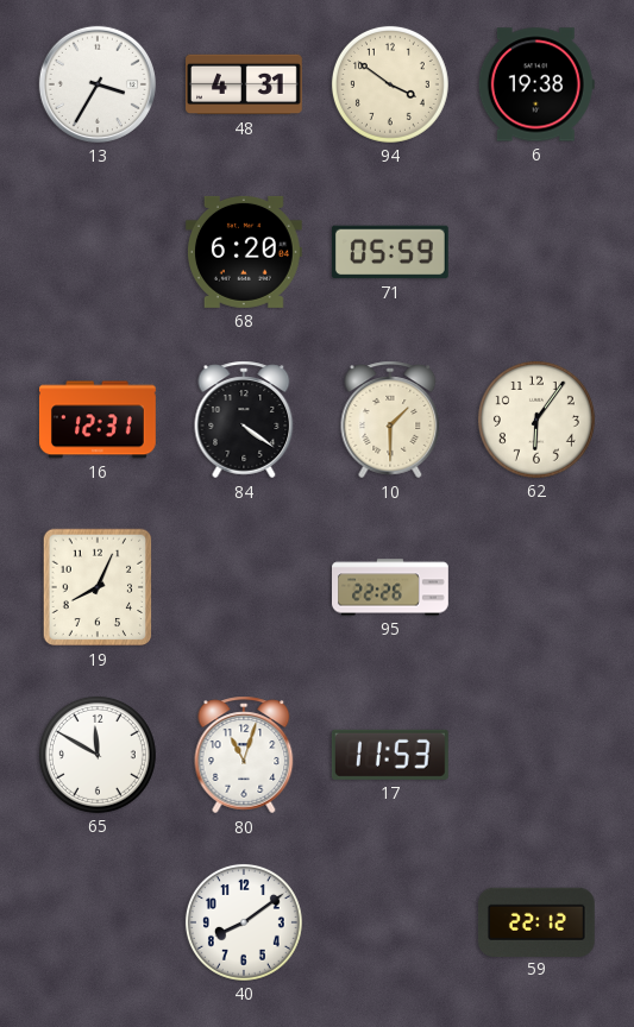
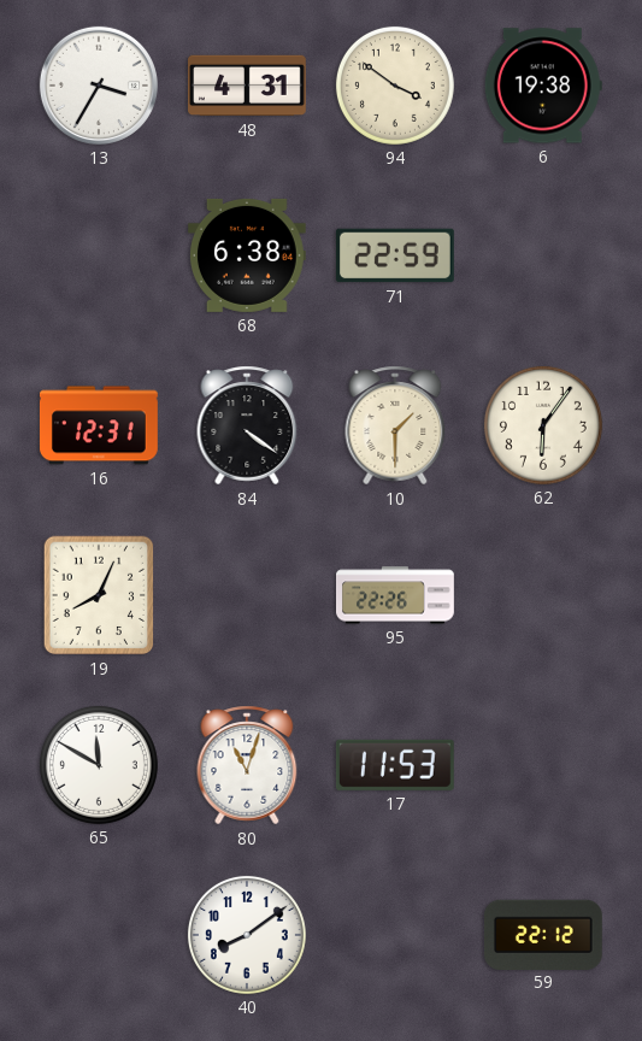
68: 6:20 -> 6:38
71: 05:59 -> 22:59
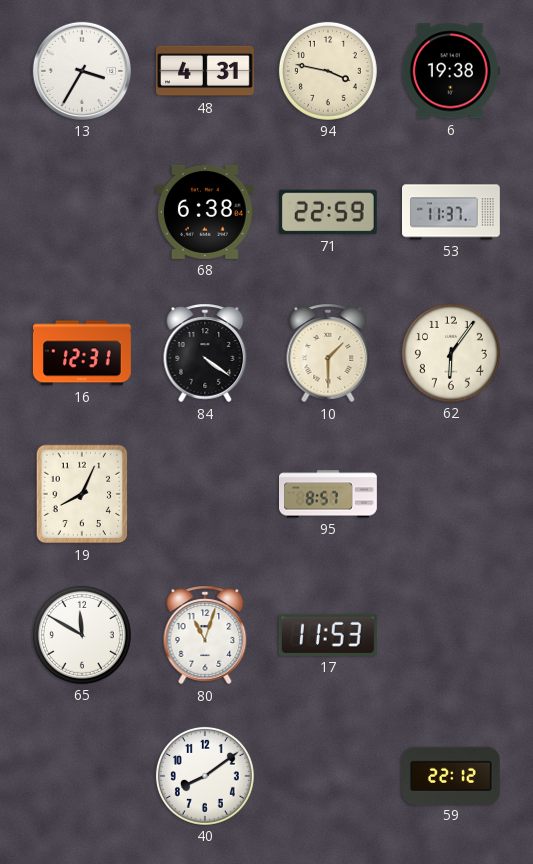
94: 3:51 -> 3:47
53: none -> 11:37
95: 22:26 -> 8:57
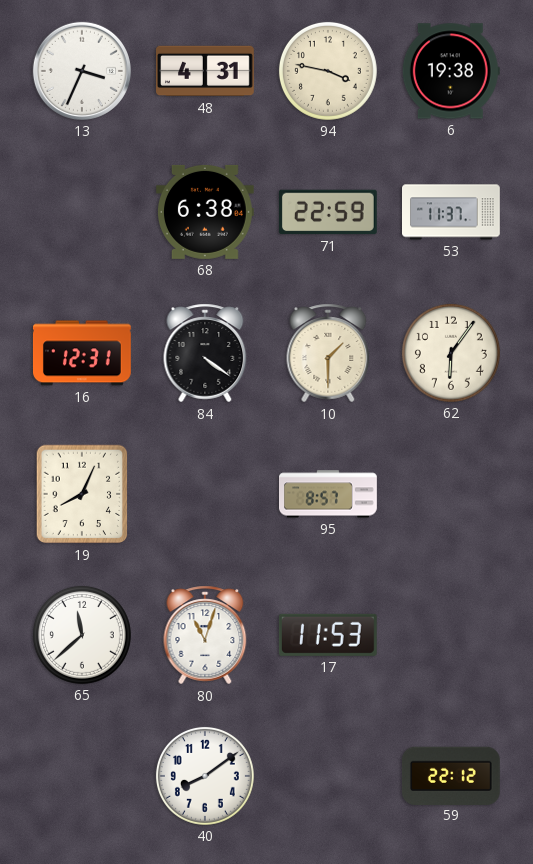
13: 3:35 -> 3:34
65: 11:50 -> 11:38
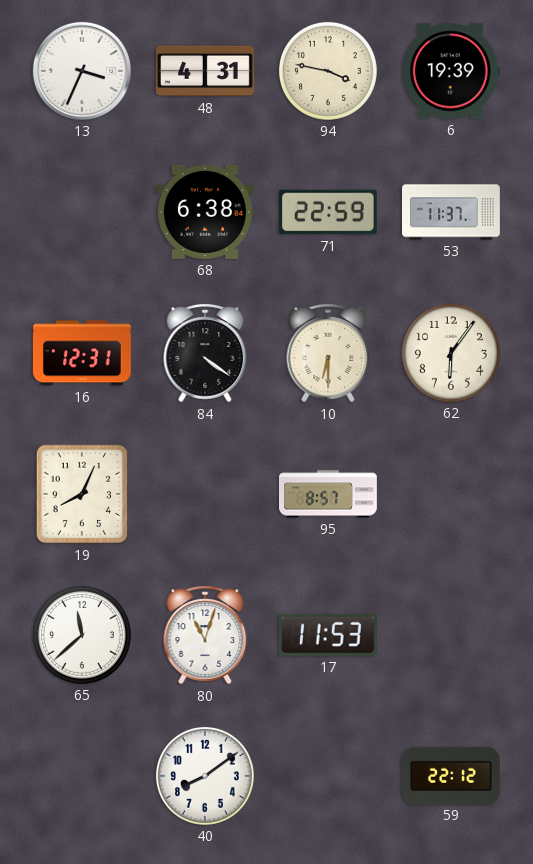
6: 19:38 -> 19:39
10: 1:30 -> 6:30
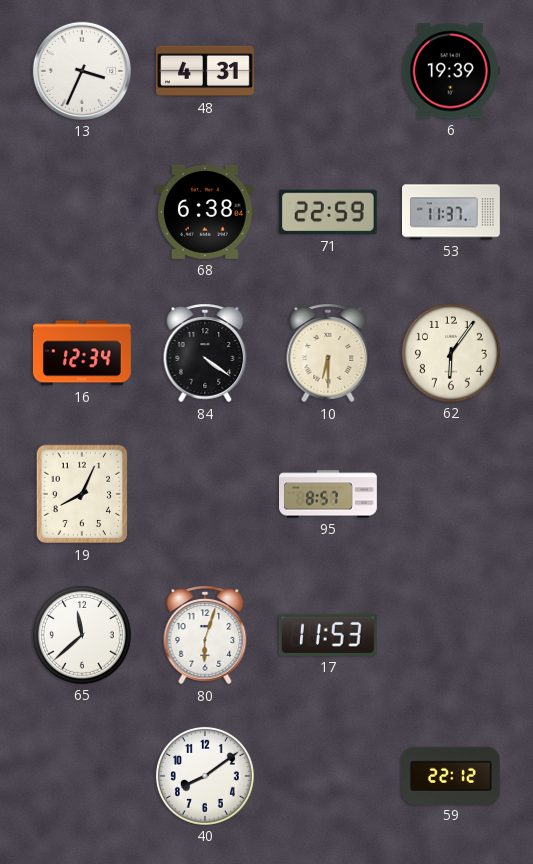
94: 3:47 -> none
16: 12:31 -> 12:34
80: 11:03 -> 6:03
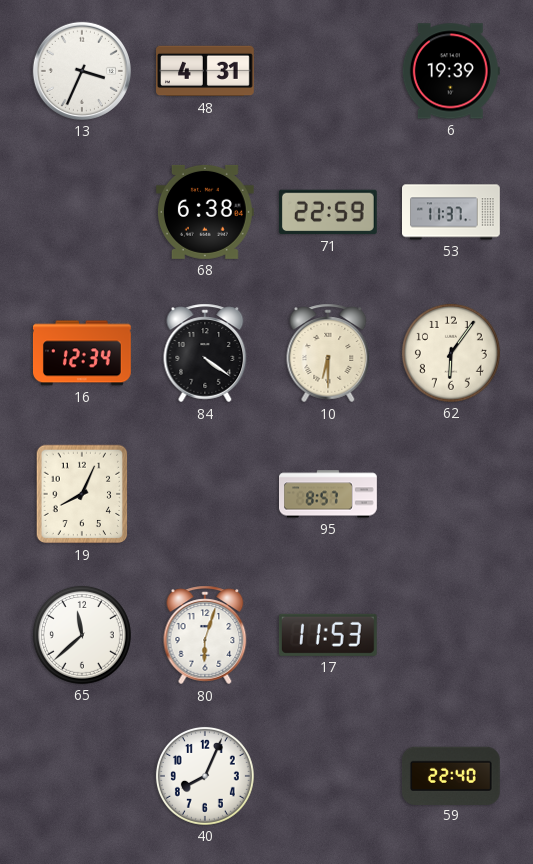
40: 8:09 -> 8:04
59: 22:12 -> 22:40
